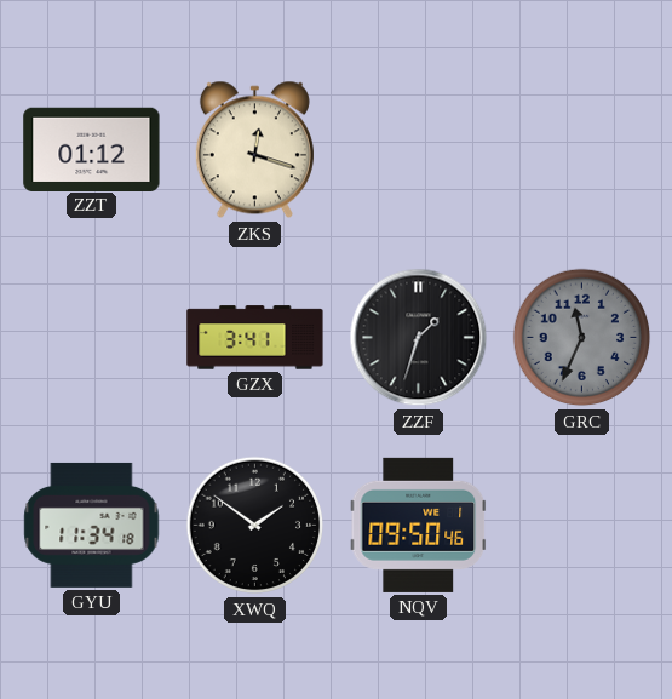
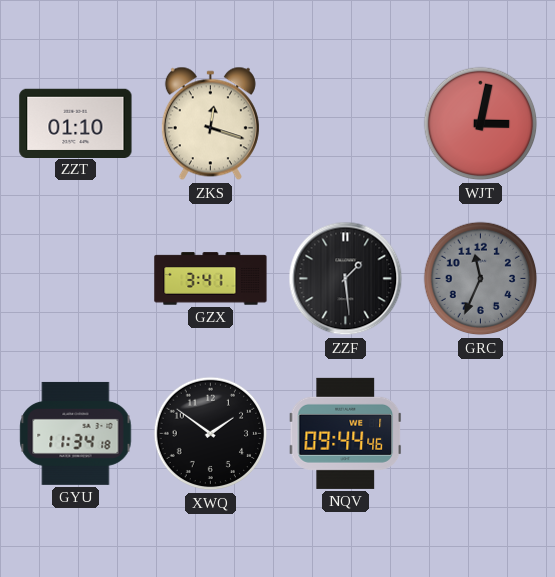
ZZT: 01:12 -> 01:10
WJT: none -> 3:02
ZZF: 1:33 -> 1:29
NQV: 09:50 -> 09:44
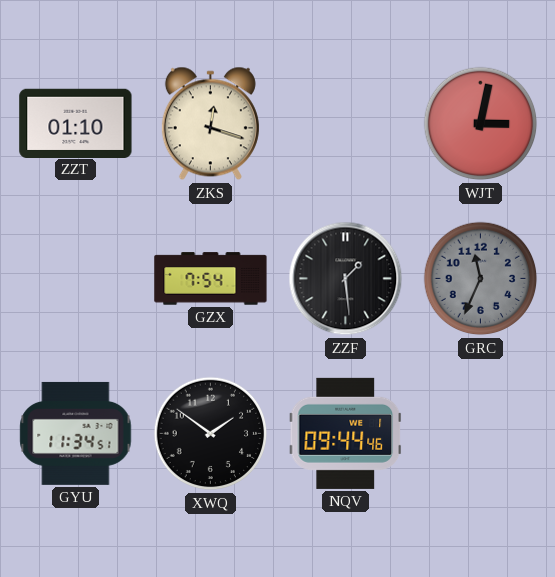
GZX: 3:41 -> 7:54
GYU: 11:34:18 -> 11:34:51
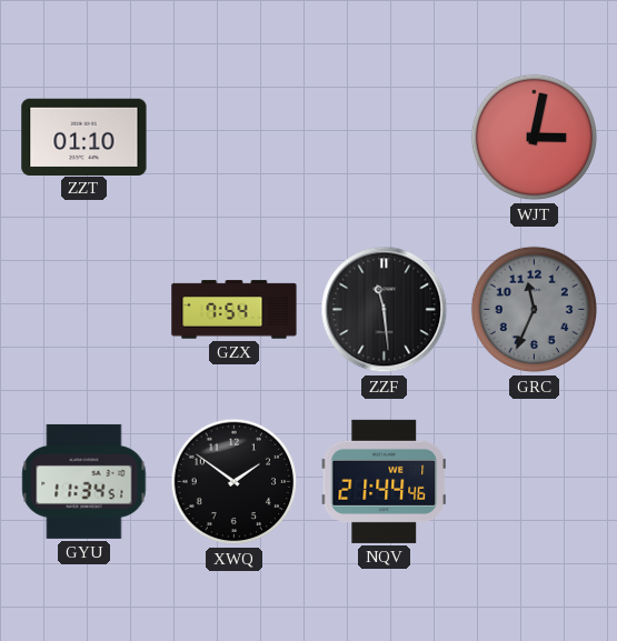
ZKS: 12:18 -> none
ZZF: 1:29 -> 11:29
NQV: 09:44 -> 21:44
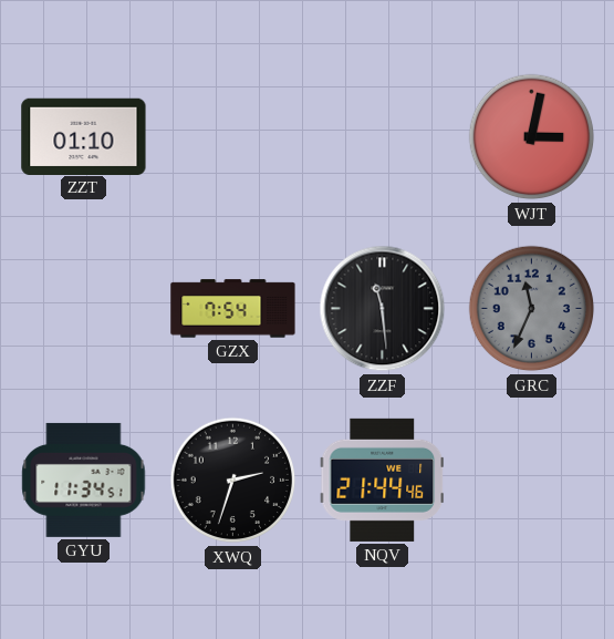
XWQ: 1:51 -> 2:33
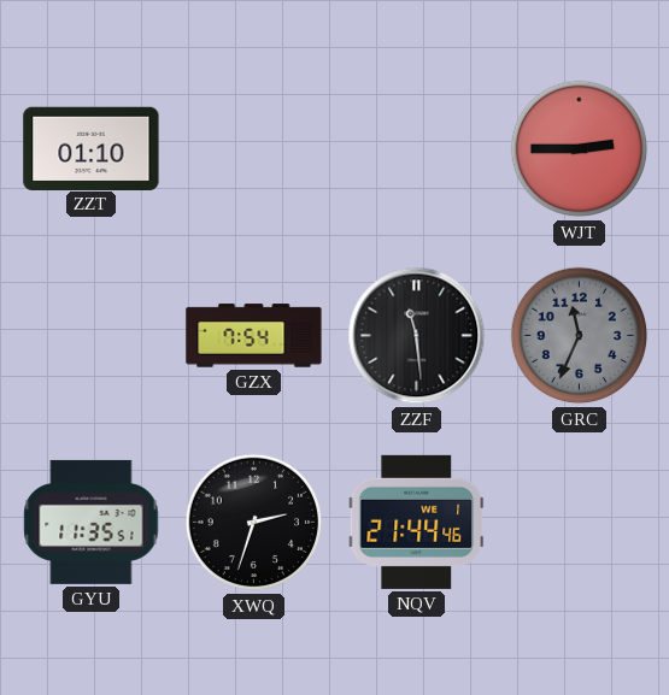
WJT: 3:02 -> 2:45
GYU: 11:34 -> 11:35
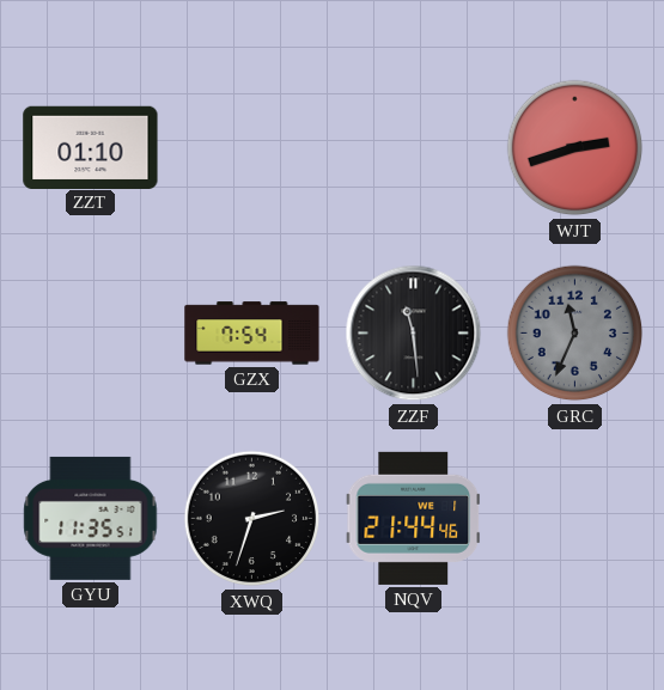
WJT: 2:45 -> 2:42
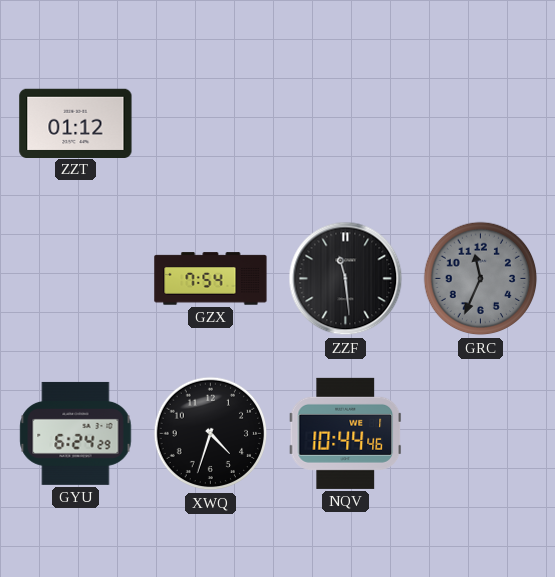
ZZT: 01:10 -> 01:12
WJT: 2:42 -> none
GYU: 11:35 -> 6:24
XWQ: 2:33 -> 4:33
NQV: 21:44 -> 10:44
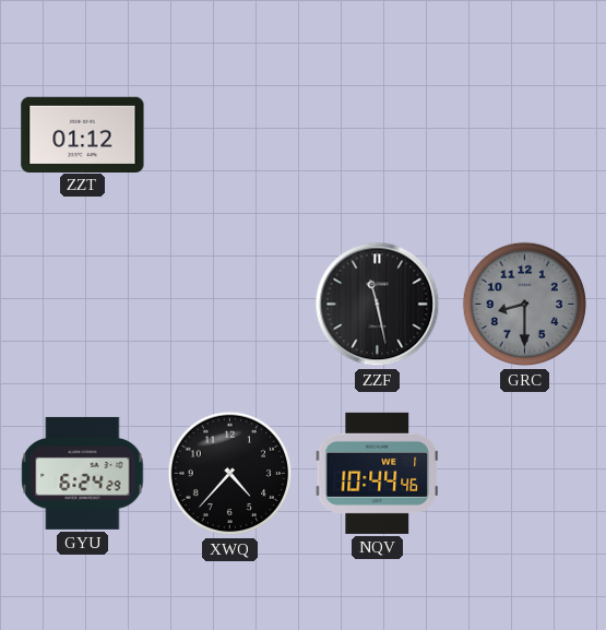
GZX: 7:54 -> none
ZZF: 11:29 -> 11:28
GRC: 11:34 -> 8:30
XWQ: 4:33 -> 4:37
